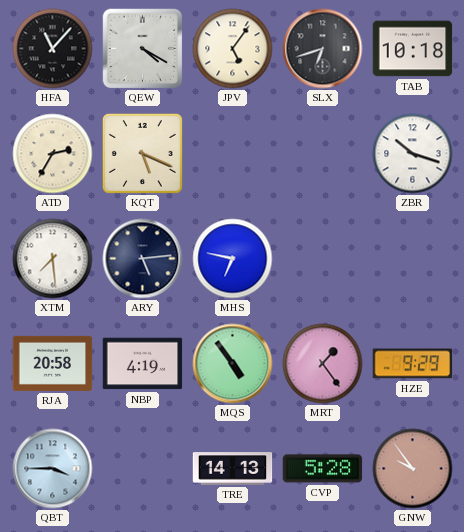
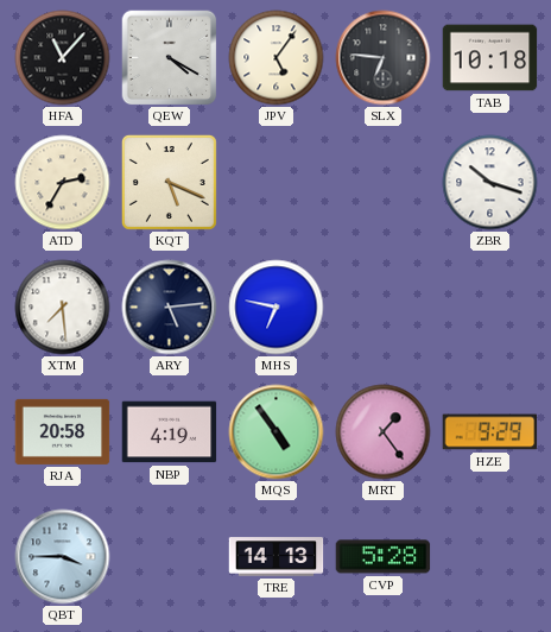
SLX: 6:42 -> 6:46
GNW: 9:54 -> none
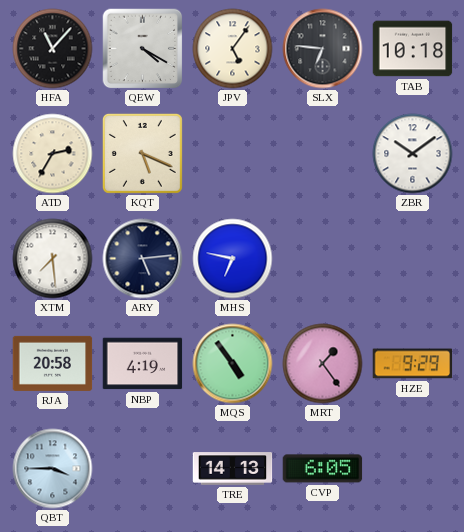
ZBR: 10:18 -> 10:09
CVP: 5:28 -> 6:05
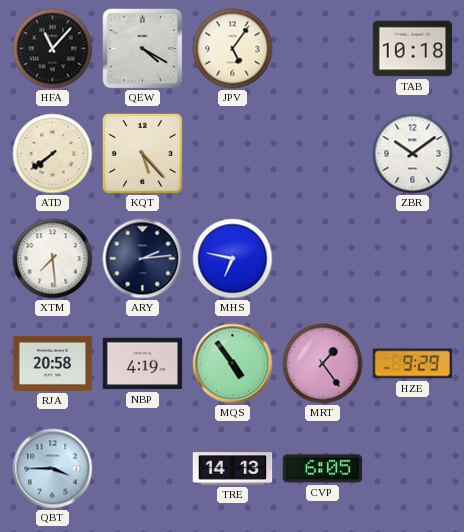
SLX: 6:46 -> none
ATD: 2:35 -> 7:39
KQT: 5:19 -> 5:23
ARY: 5:14 -> 2:14
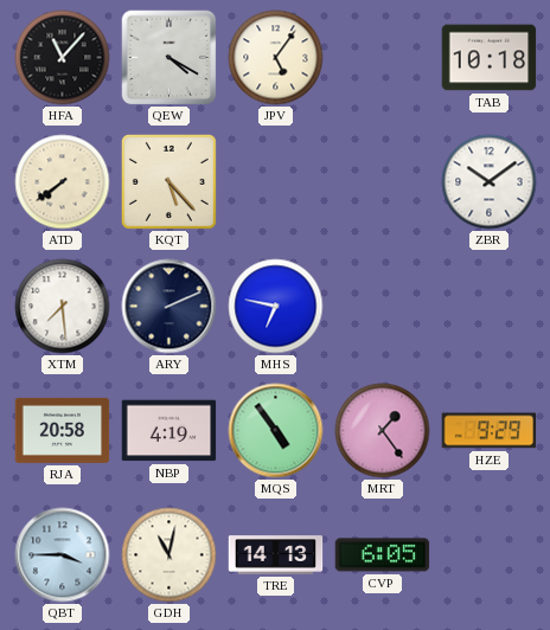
ARY: 2:14 -> 2:11
GDH: none -> 11:02
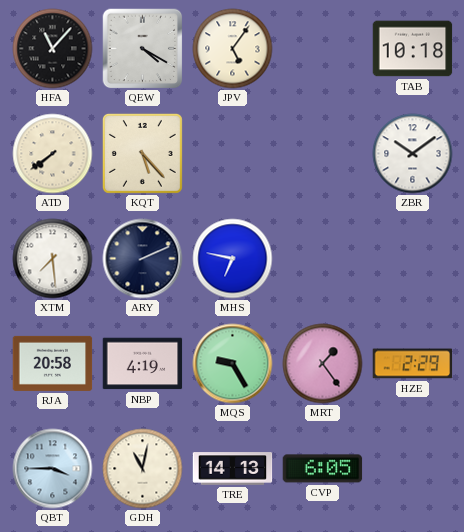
MQS: 4:54 -> 9:25
HZE: 9:29 -> 2:29
